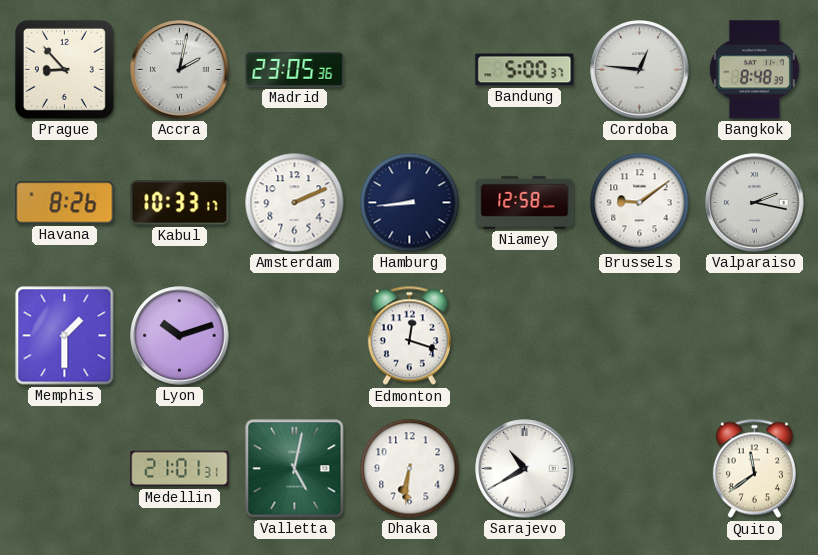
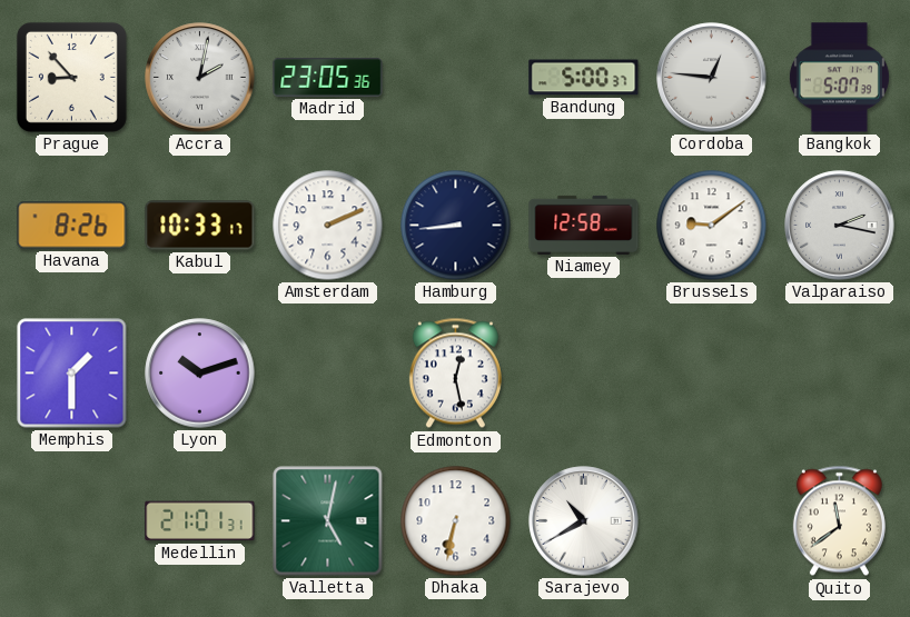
Bangkok: 8:48 -> 5:07
Edmonton: 12:18 -> 12:28
Dhaka: 6:31 -> 6:32
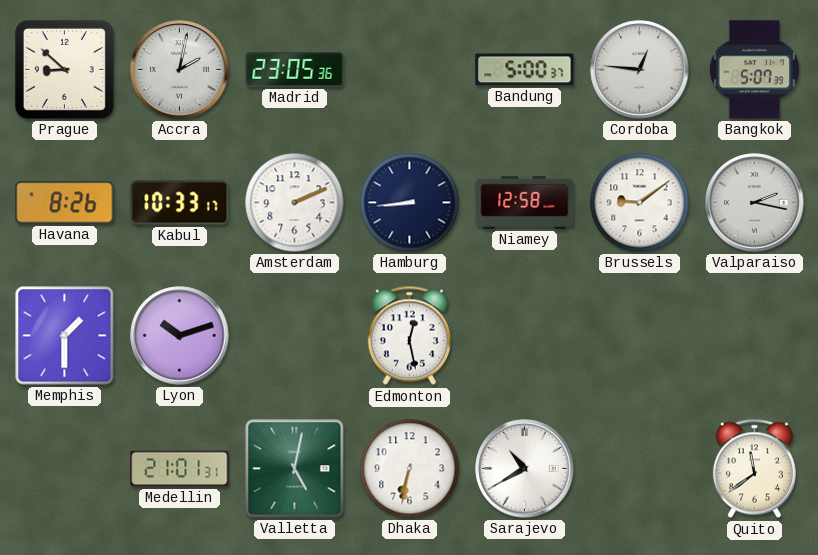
Prague: 8:53 -> 8:52
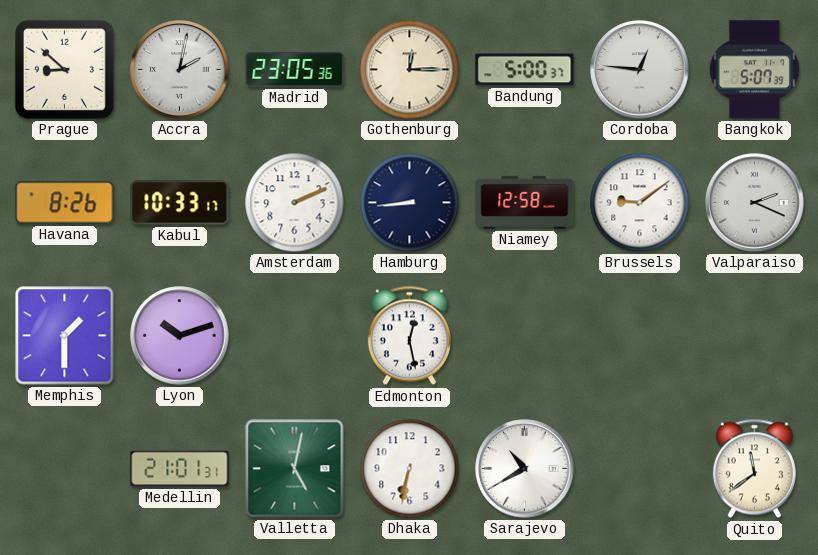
Gothenburg: none -> 12:15
Valparaiso: 2:17 -> 2:19
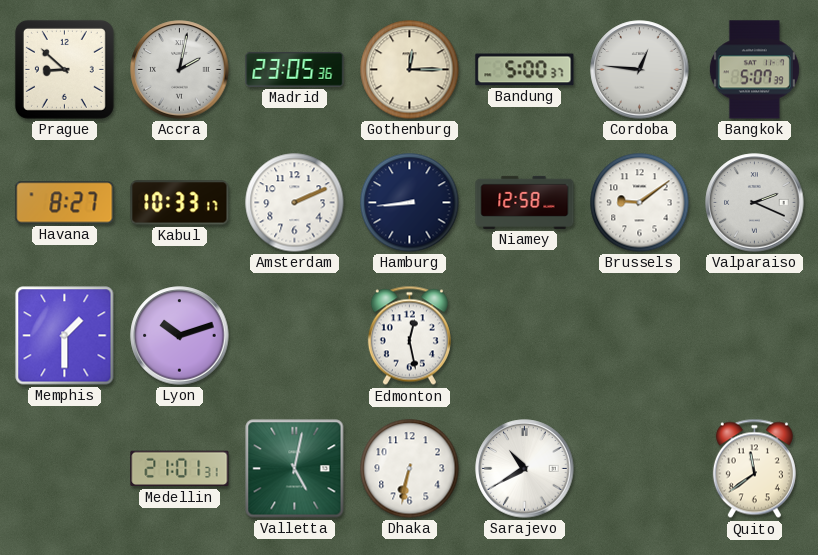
Havana: 8:26 -> 8:27
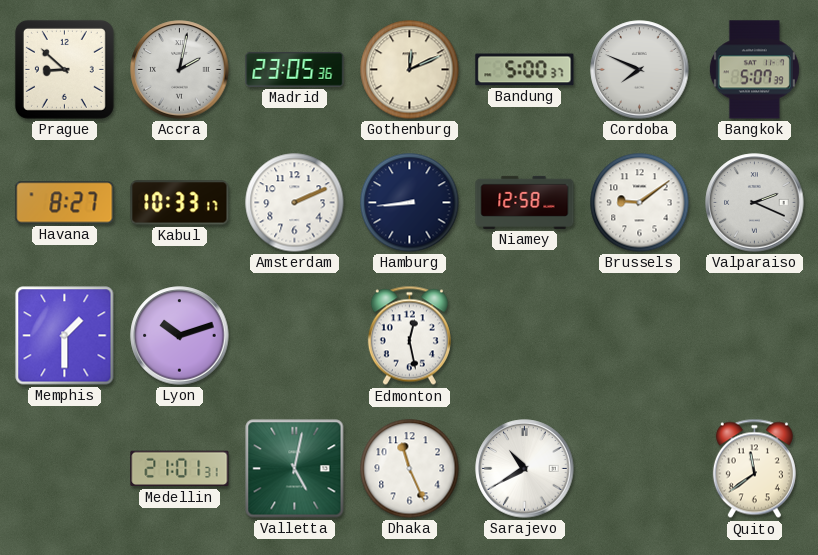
Gothenburg: 12:15 -> 12:11
Cordoba: 12:46 -> 7:49
Dhaka: 6:32 -> 11:26
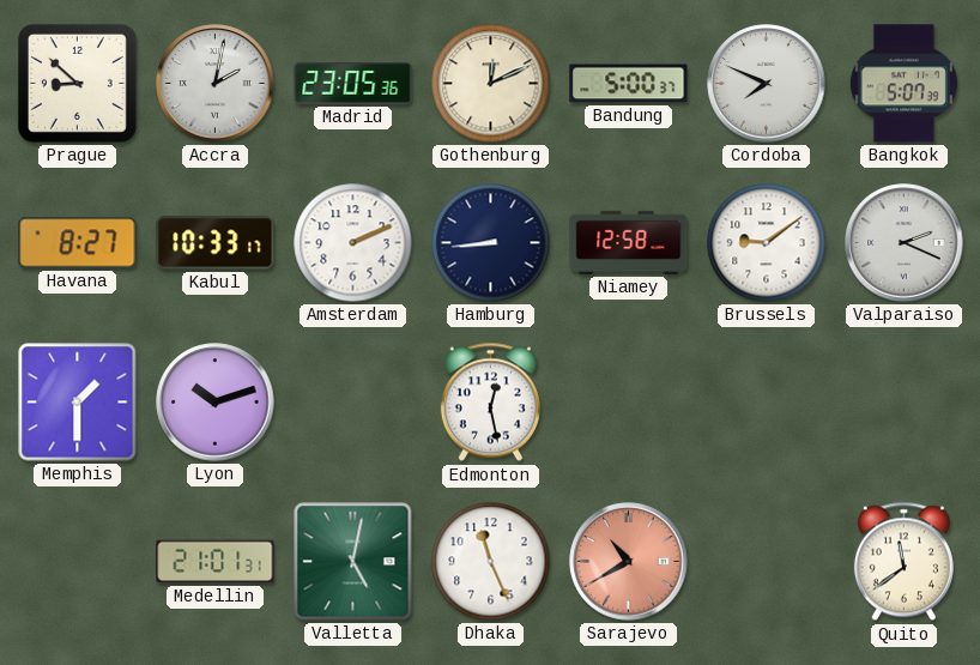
Sarajevo dial: white -> salmon
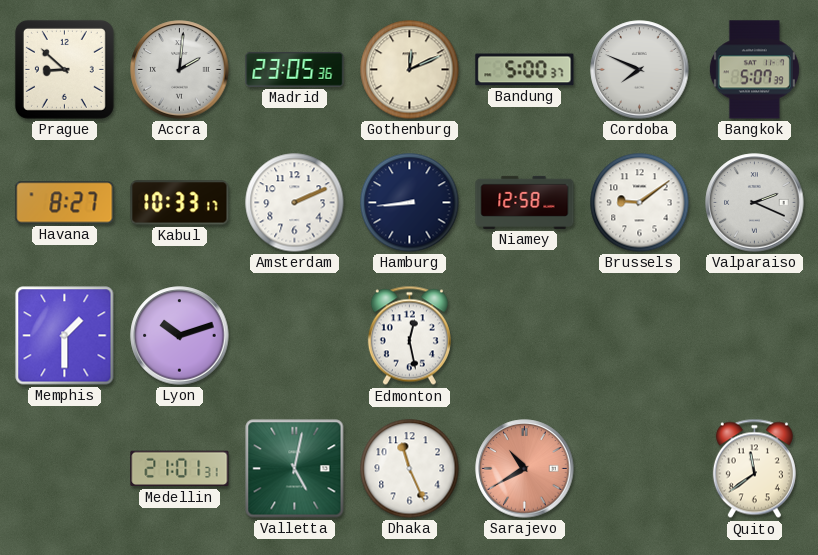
Accra: 2:02 -> 2:01
